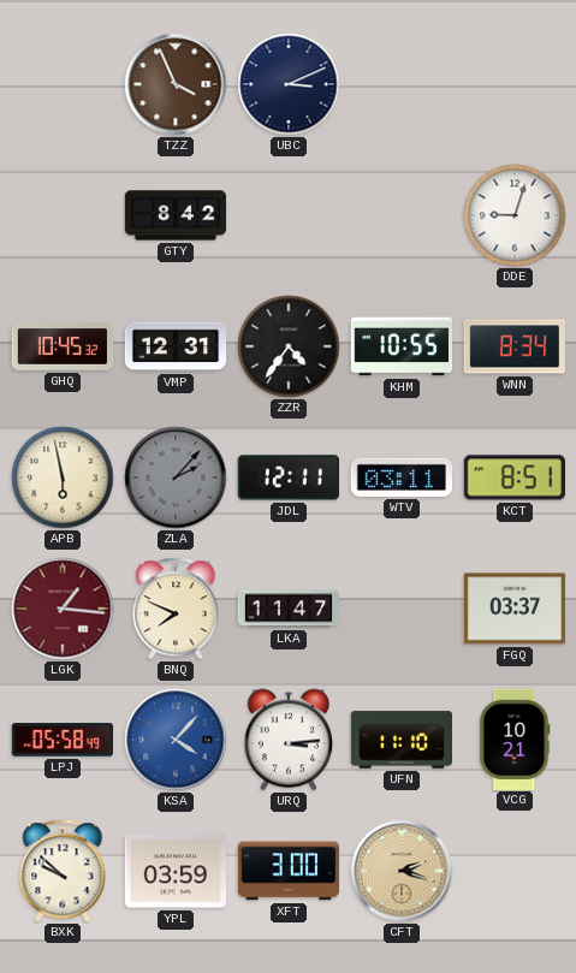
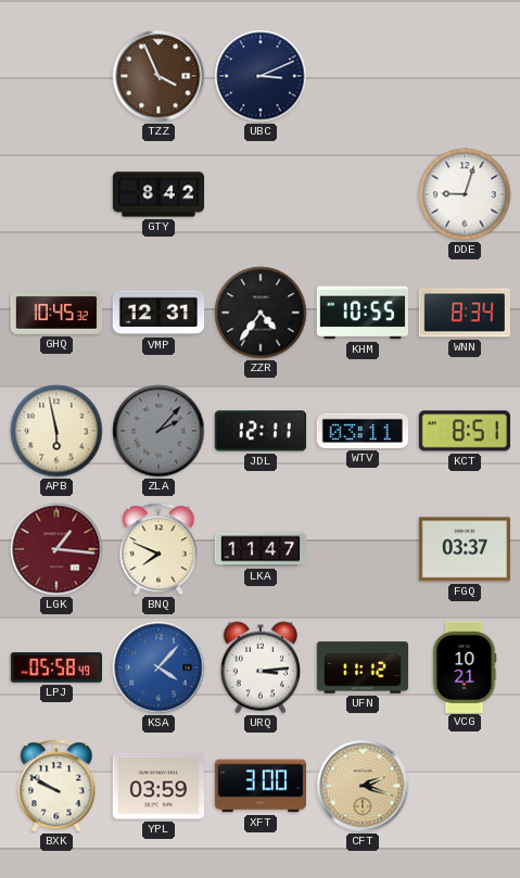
UFN: 11:10 -> 11:12
BXK: 9:52 -> 9:50
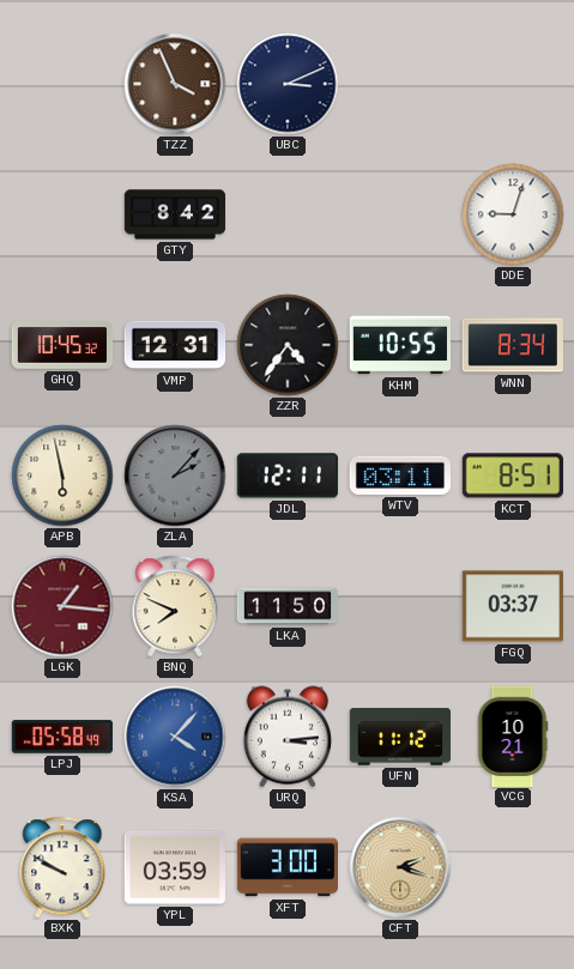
LKA: 11:47 -> 11:50
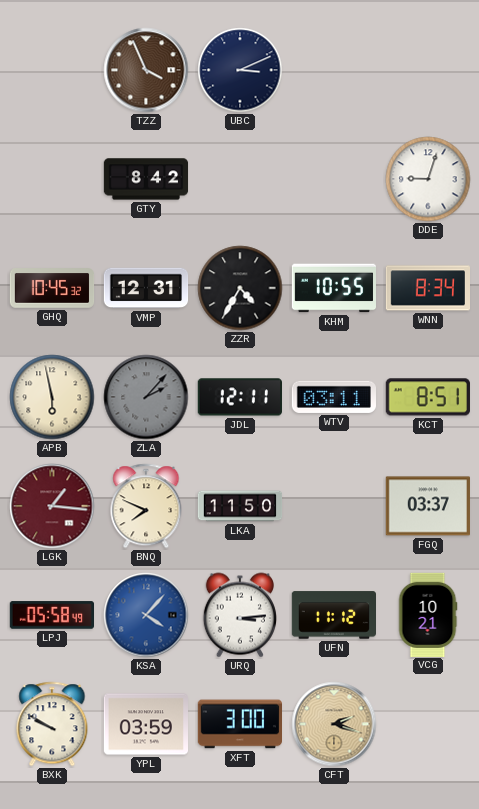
ZZR: 4:36 -> 4:35
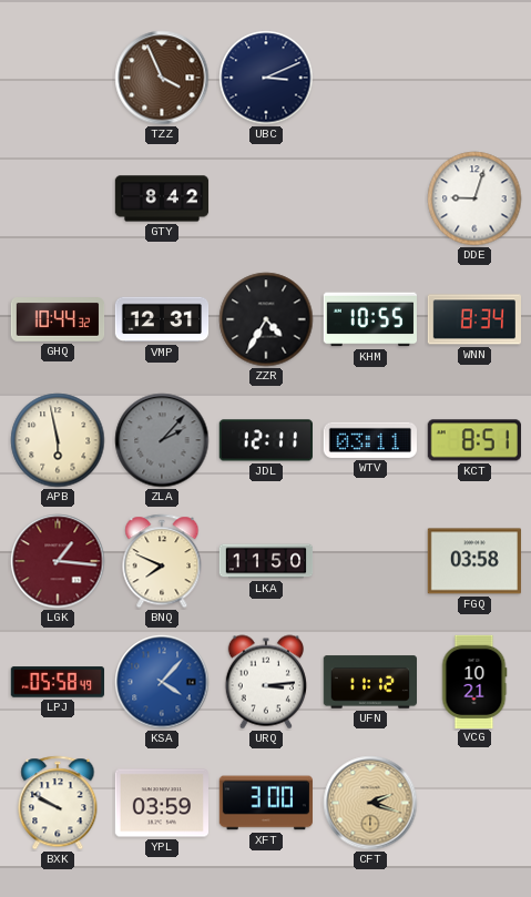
GHQ: 10:45 -> 10:44
FGQ: 03:37 -> 03:58
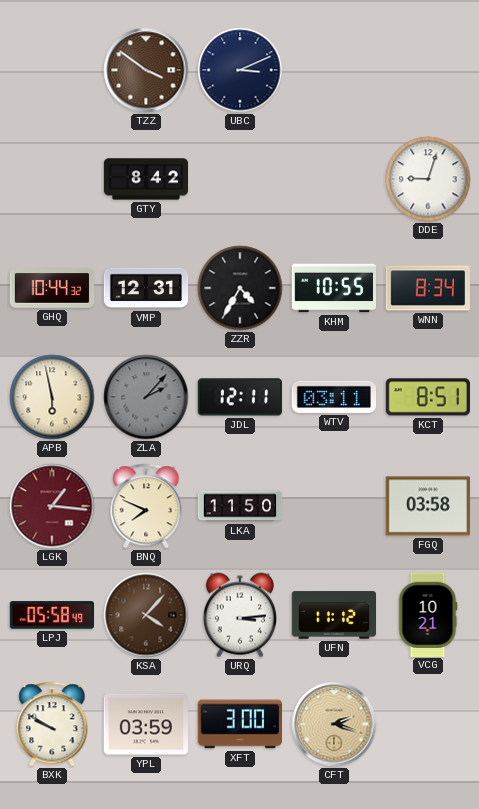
TZZ: 3:56 -> 3:51
KSA dial: blue -> brown
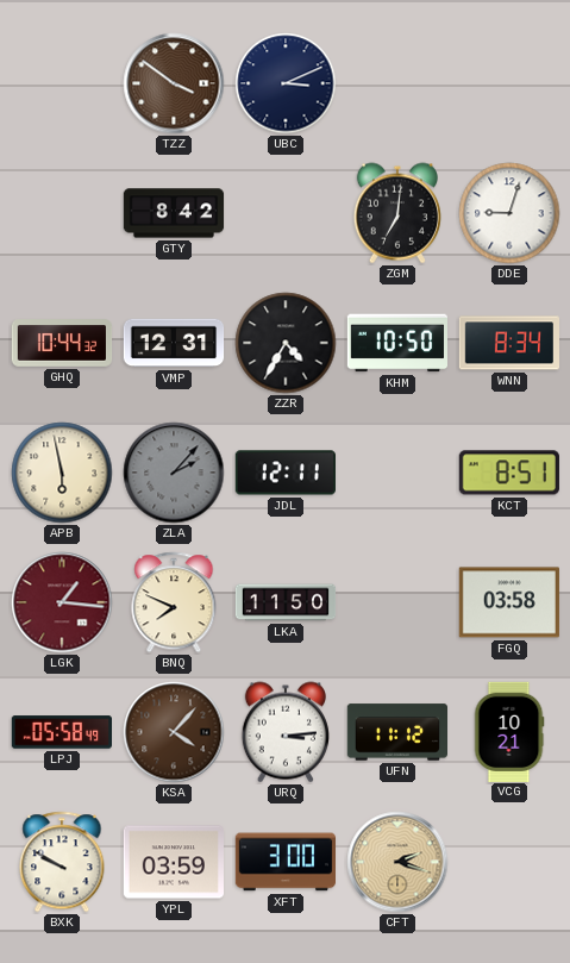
ZGM: none -> 7:01
KHM: 10:55 -> 10:50
WTV: 03:11 -> none
